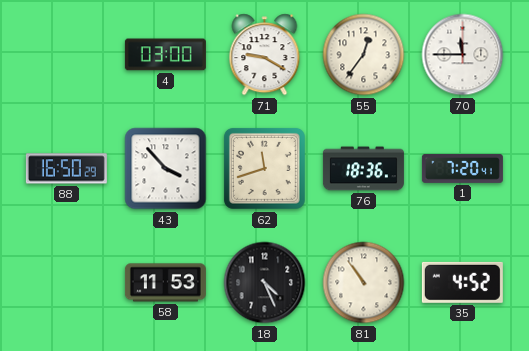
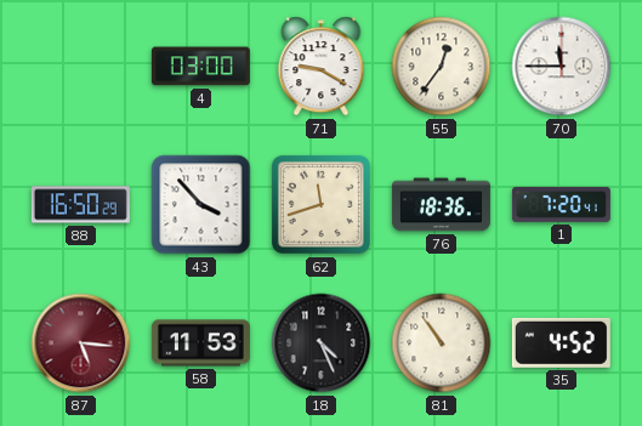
87: none -> 5:16
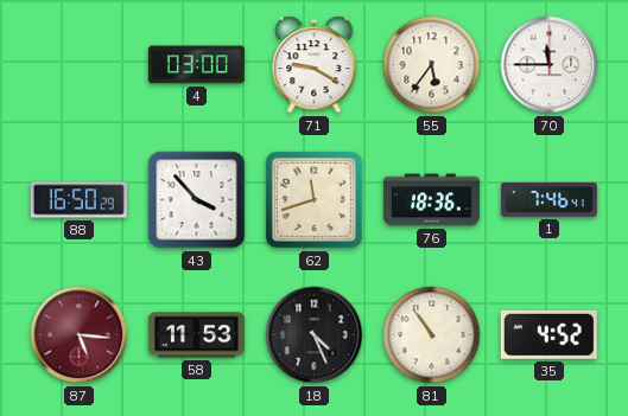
55: 12:36 -> 5:36
1: 7:20 -> 7:46
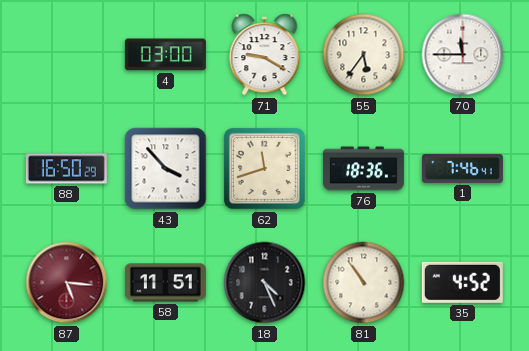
58: 11:53 -> 11:51
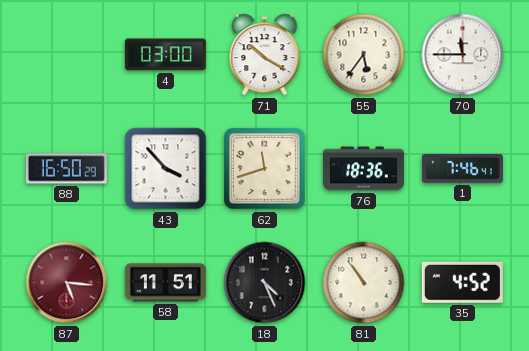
71: 9:20 -> 10:20
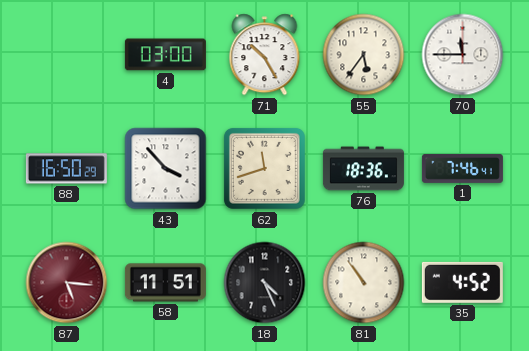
71: 10:20 -> 10:25
